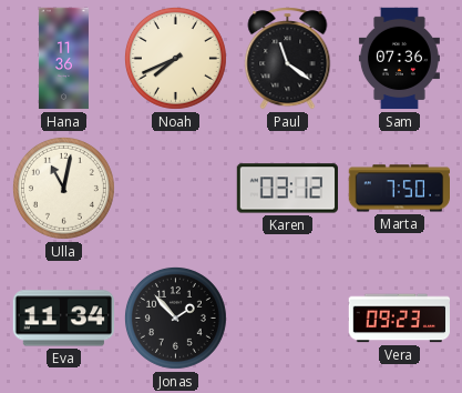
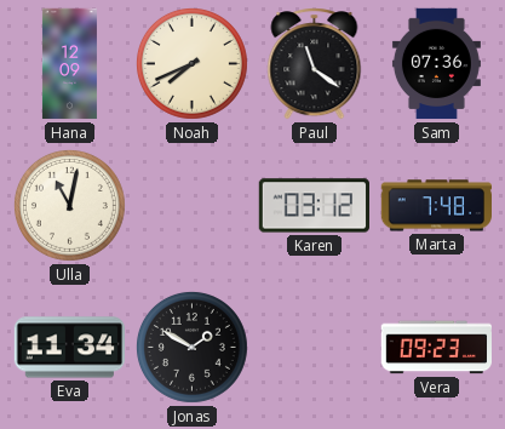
Hana: 11:36 -> 12:09
Marta: 7:50 -> 7:48
Jonas: 1:53 -> 1:50
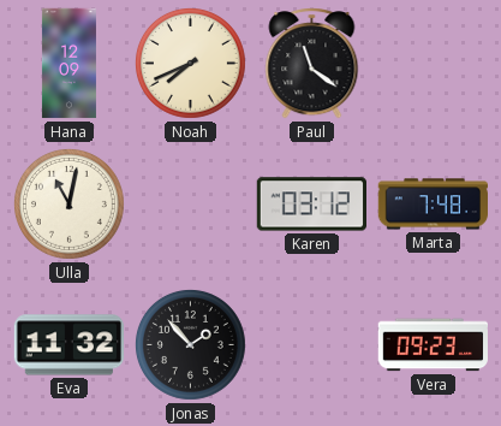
Sam: 07:36 -> none
Eva: 11:34 -> 11:32
Jonas: 1:50 -> 1:53
